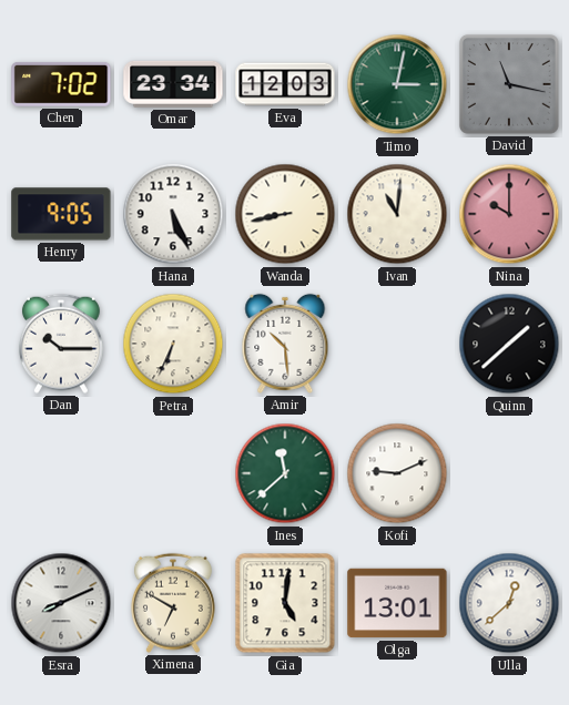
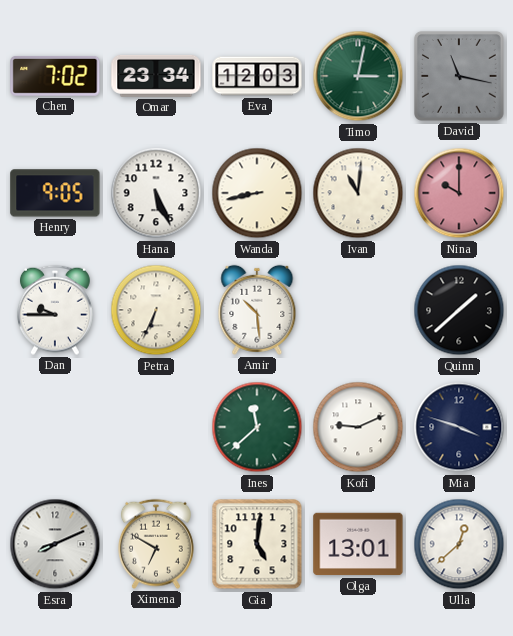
Dan: 10:15 -> 9:45
Mia: none -> 3:48
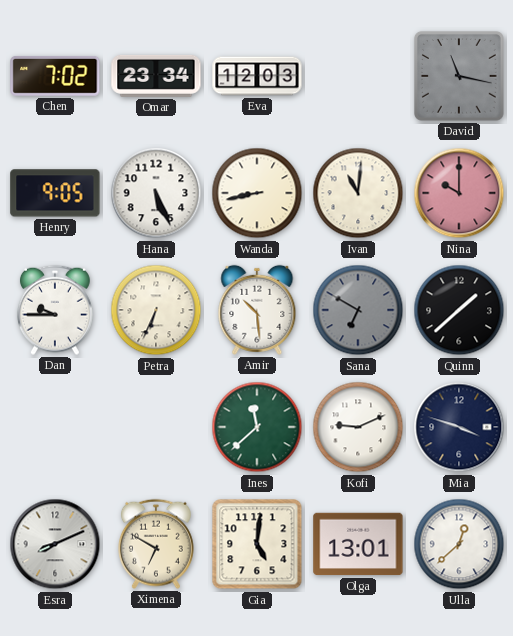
Timo: 3:02 -> none
Sana: none -> 6:50
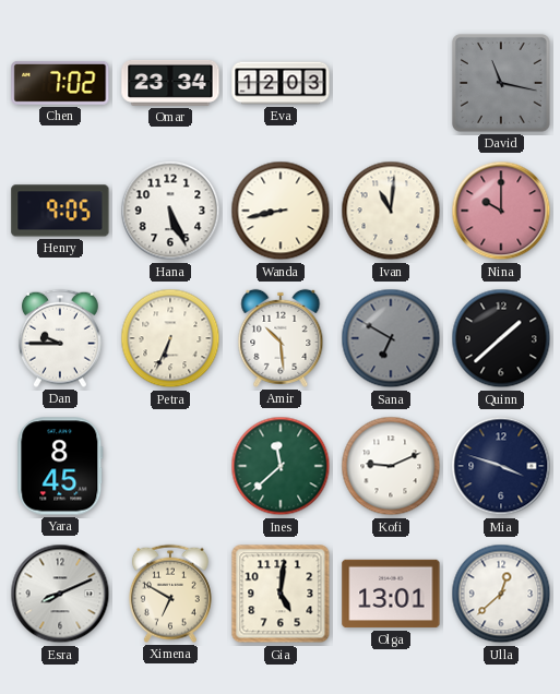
Yara: none -> 8:45
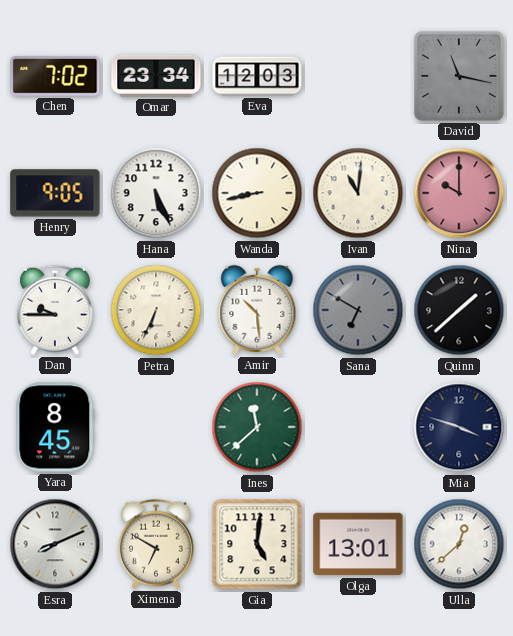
Kofi: 9:11 -> none
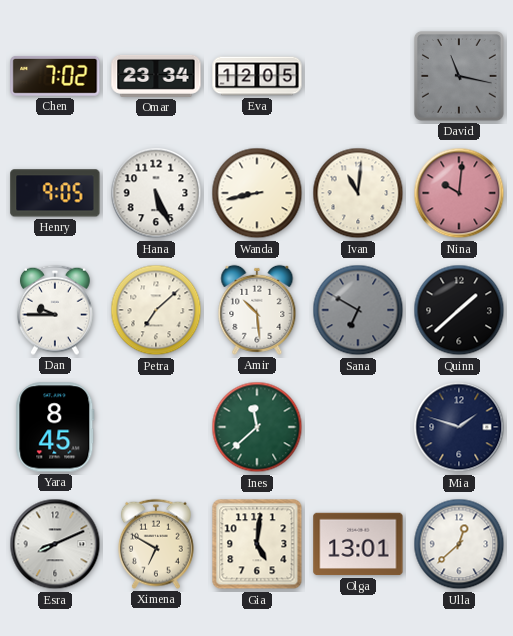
Eva: 12:03 -> 12:05
Nina: 10:00 -> 10:01
Petra: 6:34 -> 7:08
Mia: 3:48 -> 1:48
